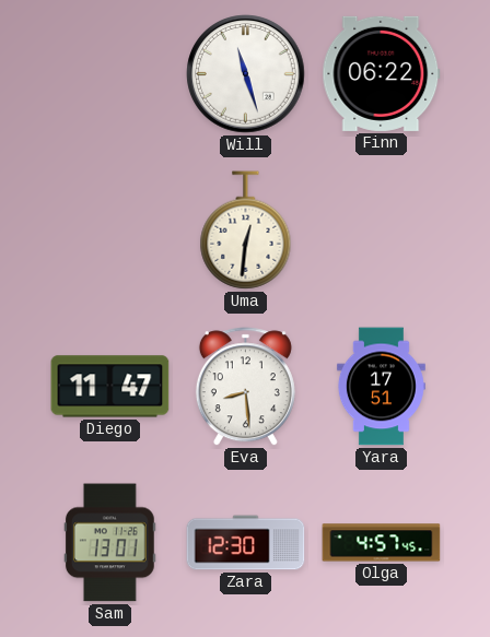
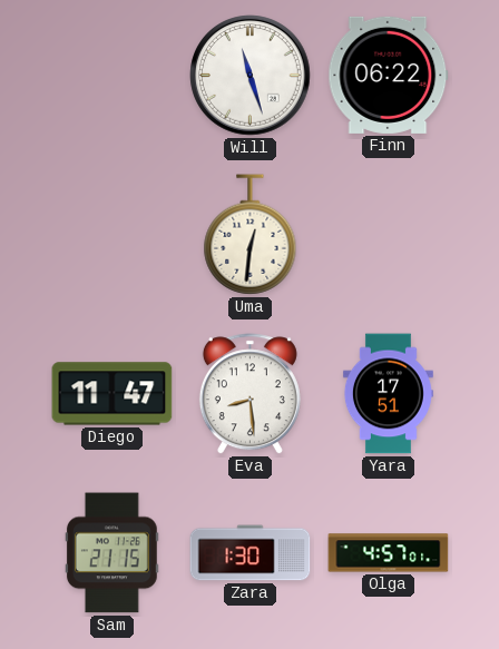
Sam: 13:01 -> 21:15
Zara: 12:30 -> 1:30
Olga: 4:57:45 -> 4:57:01
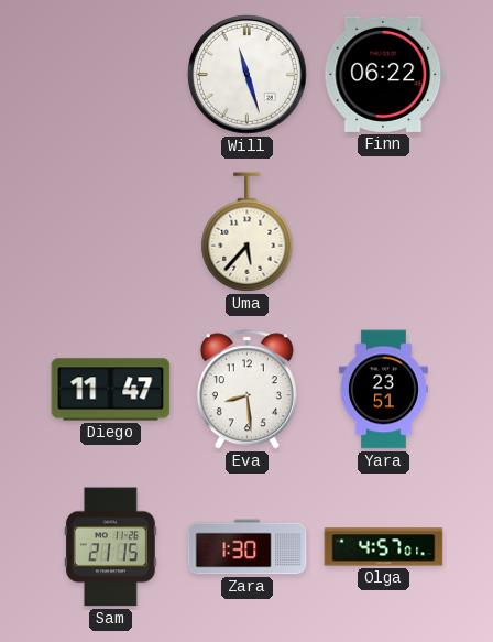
Uma: 12:31 -> 5:37
Yara: 17:51 -> 23:51
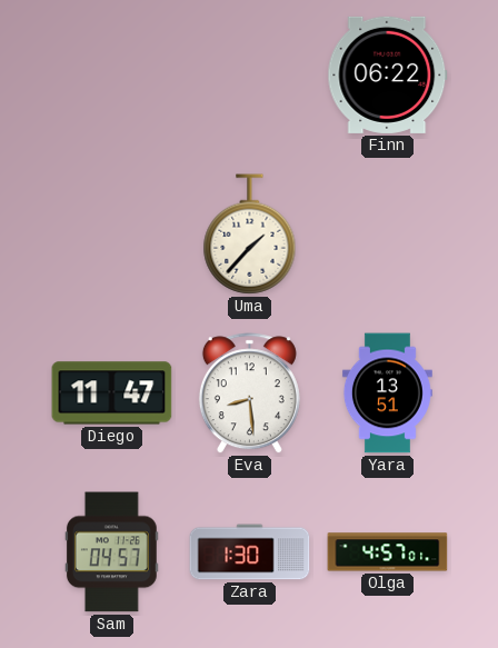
Will: 11:27 -> none
Uma: 5:37 -> 1:37
Yara: 23:51 -> 13:51
Sam: 21:15 -> 04:57
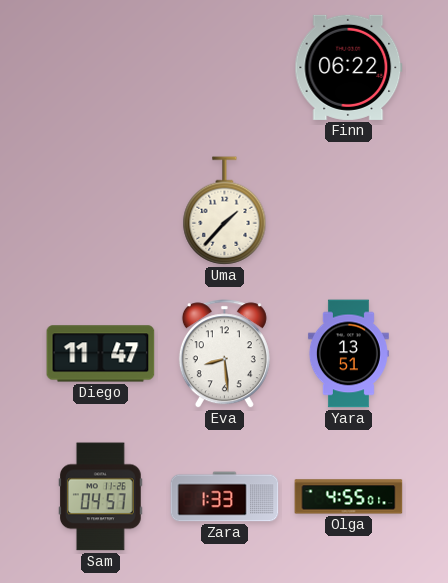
Zara: 1:30 -> 1:33
Olga: 4:57 -> 4:55
